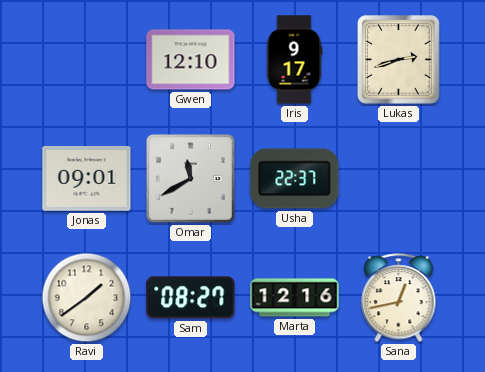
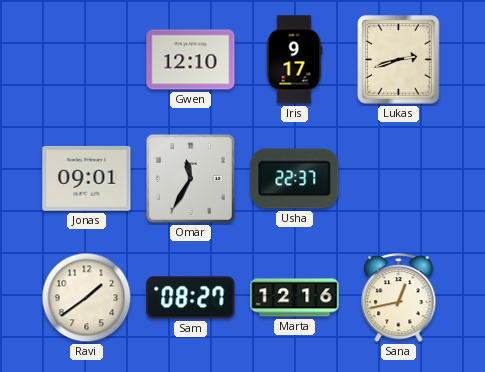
Omar: 11:40 -> 11:35
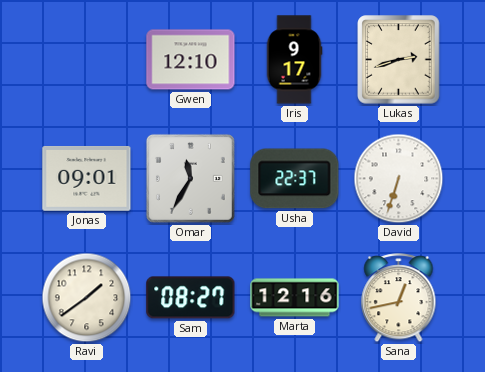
David: none -> 6:33
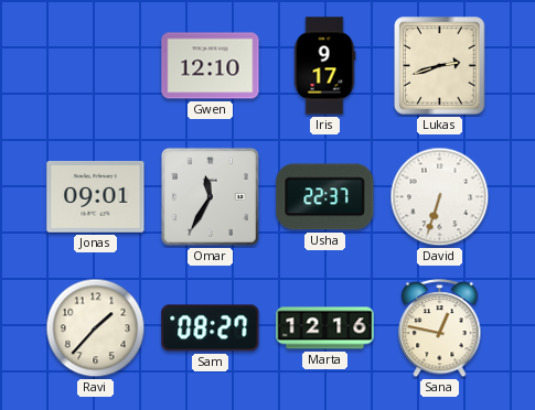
Ravi: 1:39 -> 1:37
Sana: 12:43 -> 12:47
